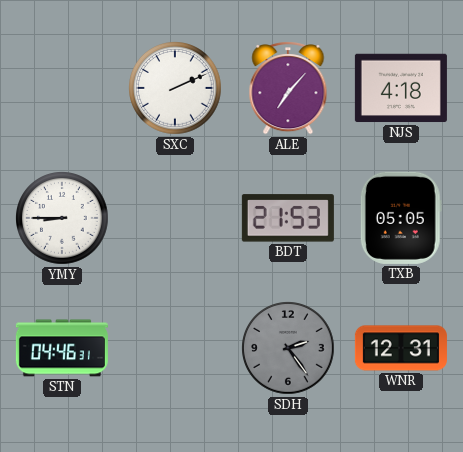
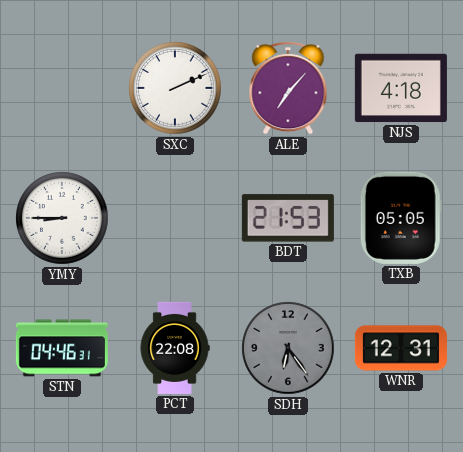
PCT: none -> 22:08
SDH: 2:24 -> 6:24
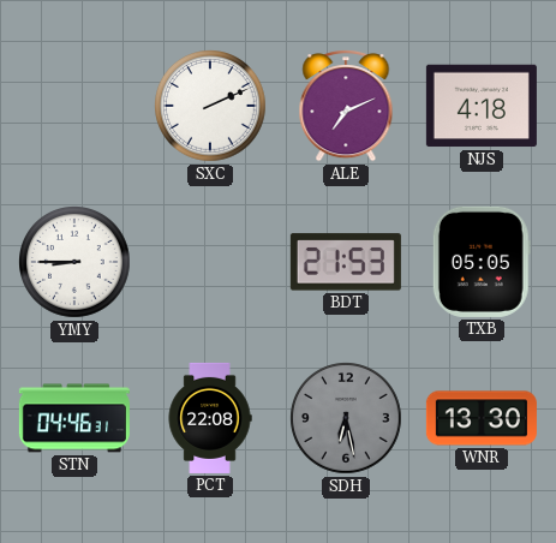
ALE: 7:07 -> 7:11
SDH: 6:24 -> 6:28
WNR: 12:31 -> 13:30
